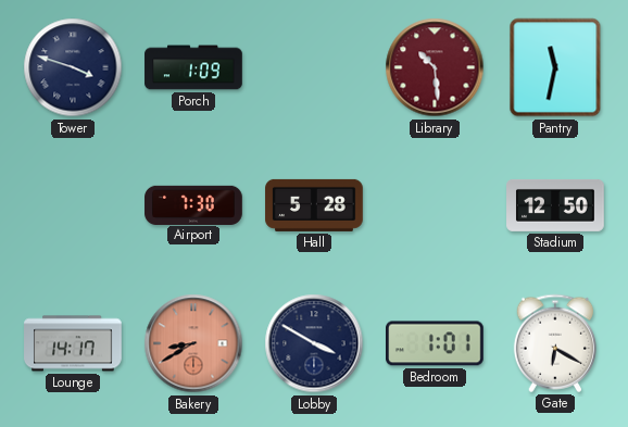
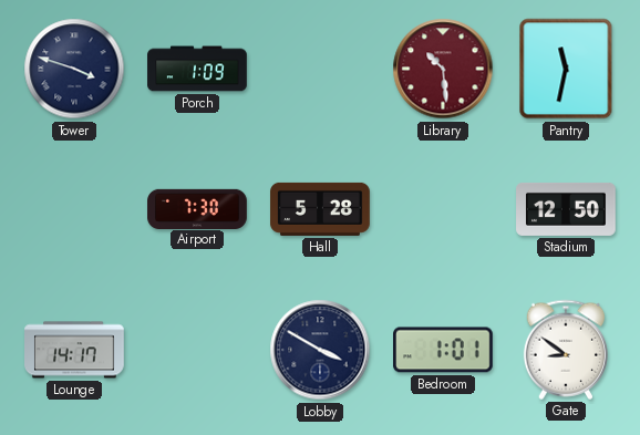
Bakery: 8:40 -> none
Gate: 6:20 -> 8:51
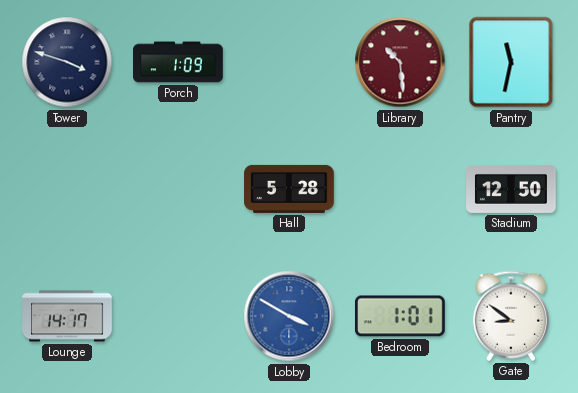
Airport: 7:30 -> none
Lobby dial: navy -> blue
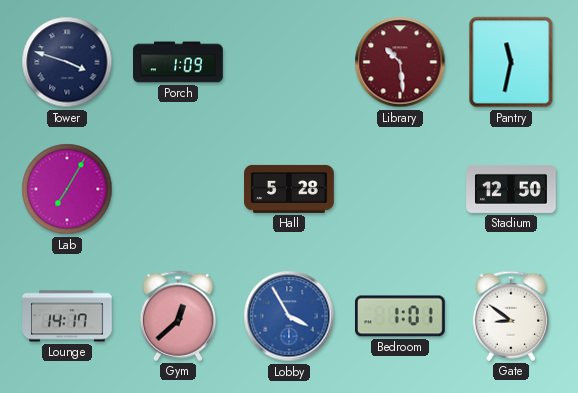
Lab: none -> 7:05
Gym: none -> 12:38
Lobby: 3:50 -> 3:55
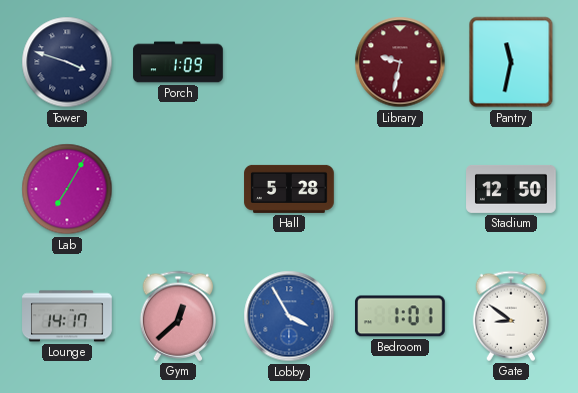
Library: 10:29 -> 9:32
